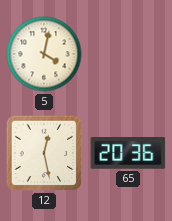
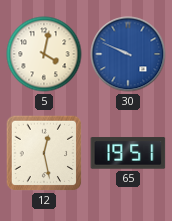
30: none -> 9:49
65: 20:36 -> 19:51
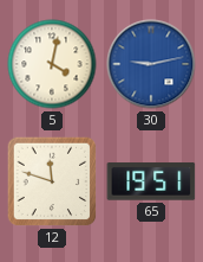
30: 9:49 -> 9:13
12: 12:28 -> 11:48
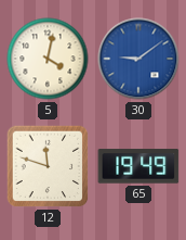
30: 9:13 -> 9:09
65: 19:51 -> 19:49
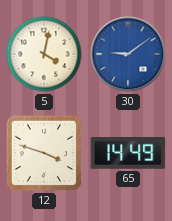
12: 11:48 -> 3:48
65: 19:49 -> 14:49
